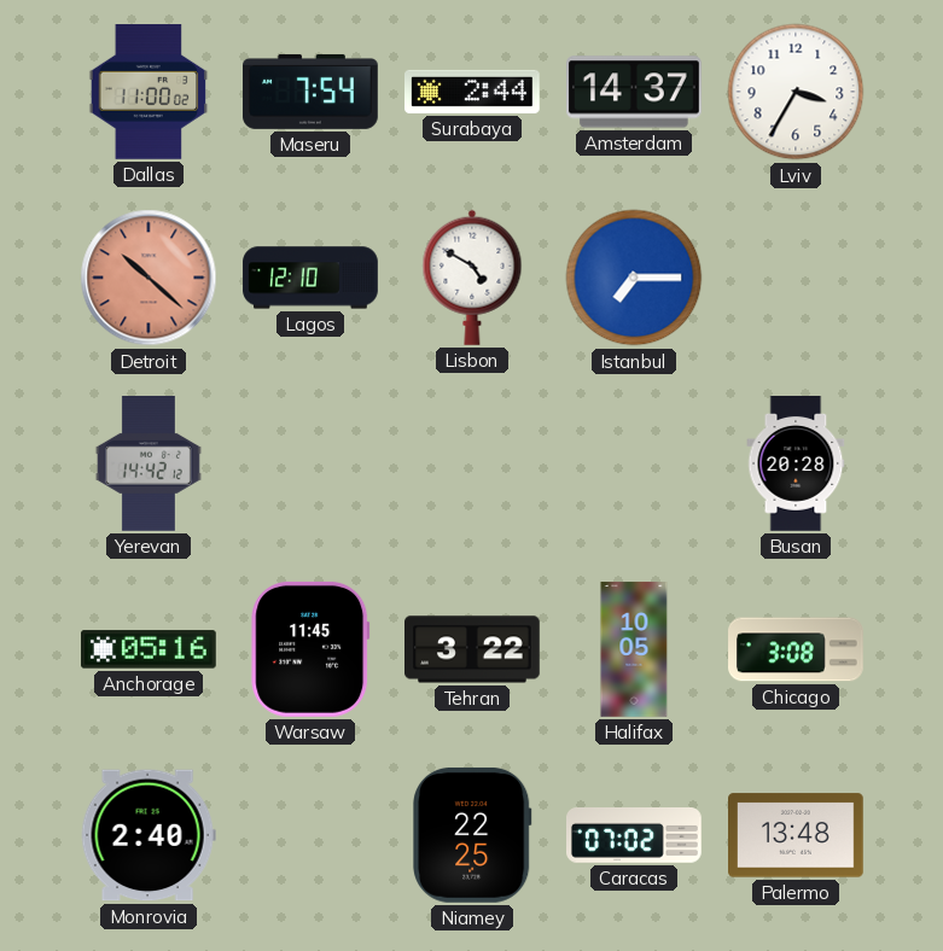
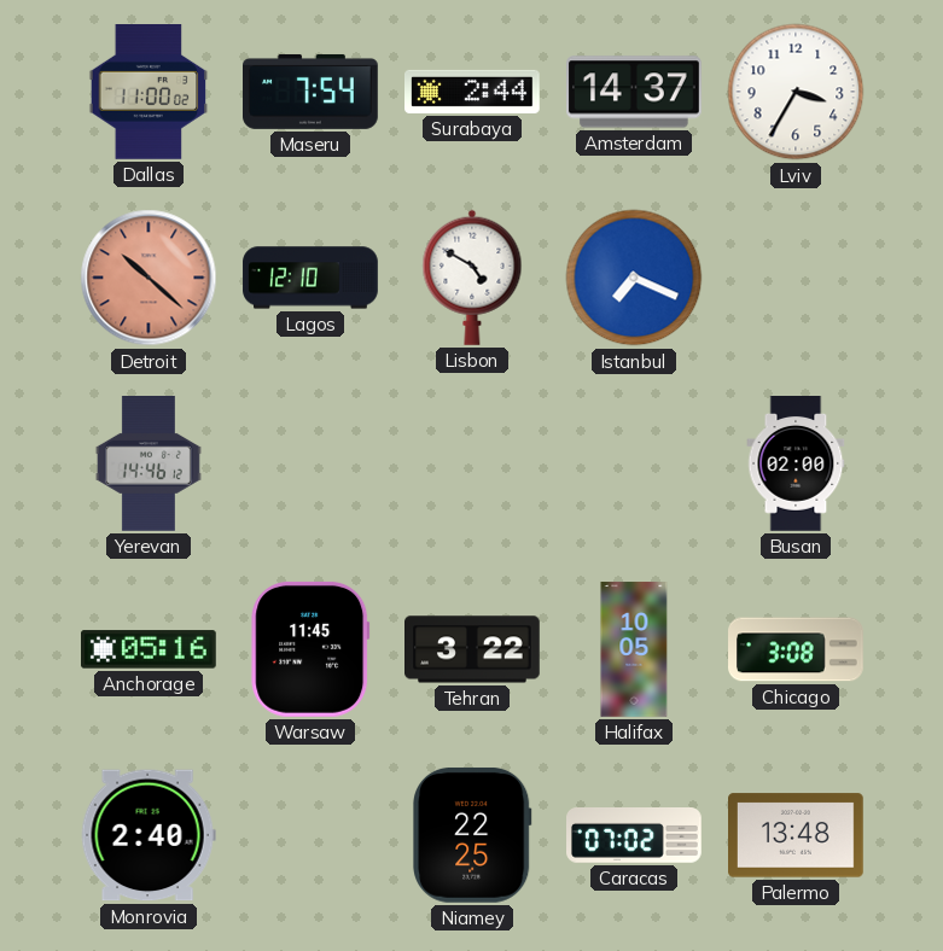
Istanbul: 7:15 -> 7:19
Yerevan: 14:42 -> 14:46
Busan: 20:28 -> 02:00
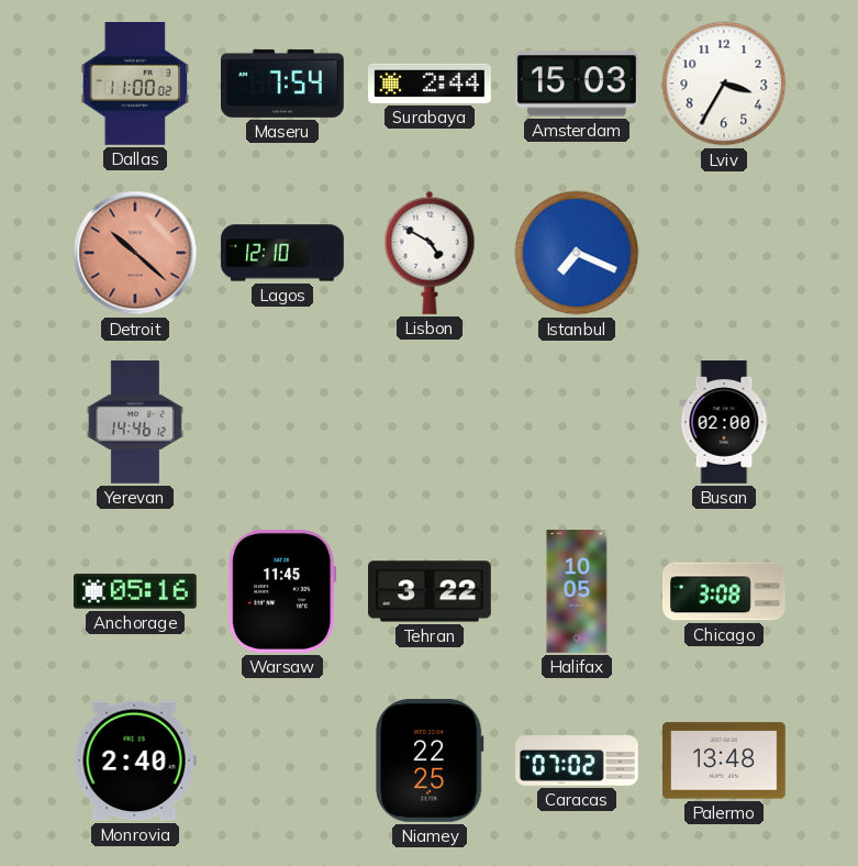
Amsterdam: 14:37 -> 15:03
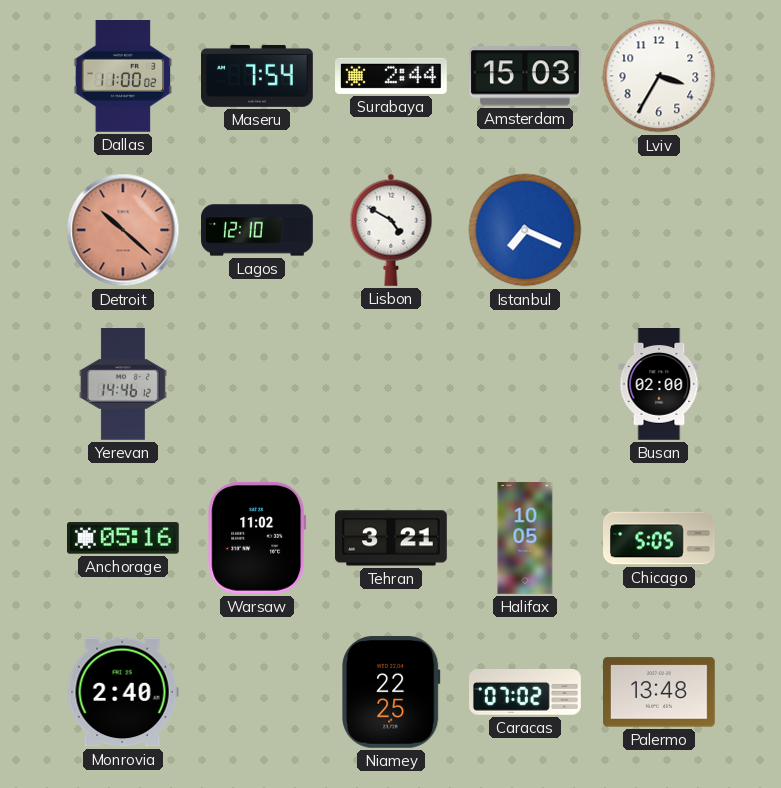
Warsaw: 11:45 -> 11:02
Tehran: 3:22 -> 3:21
Chicago: 3:08 -> 5:05
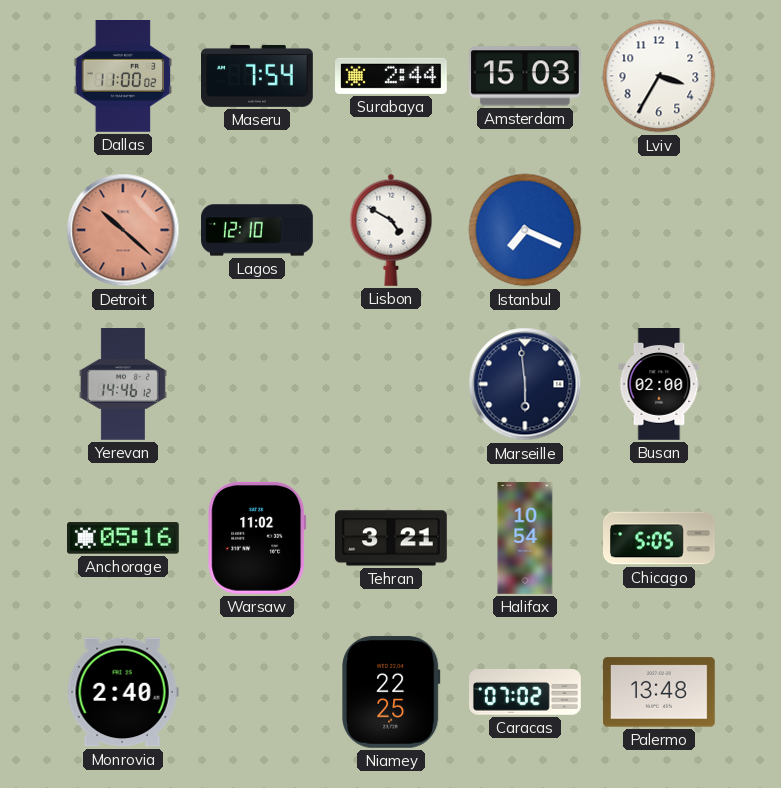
Marseille: none -> 5:59
Halifax: 10:05 -> 10:54
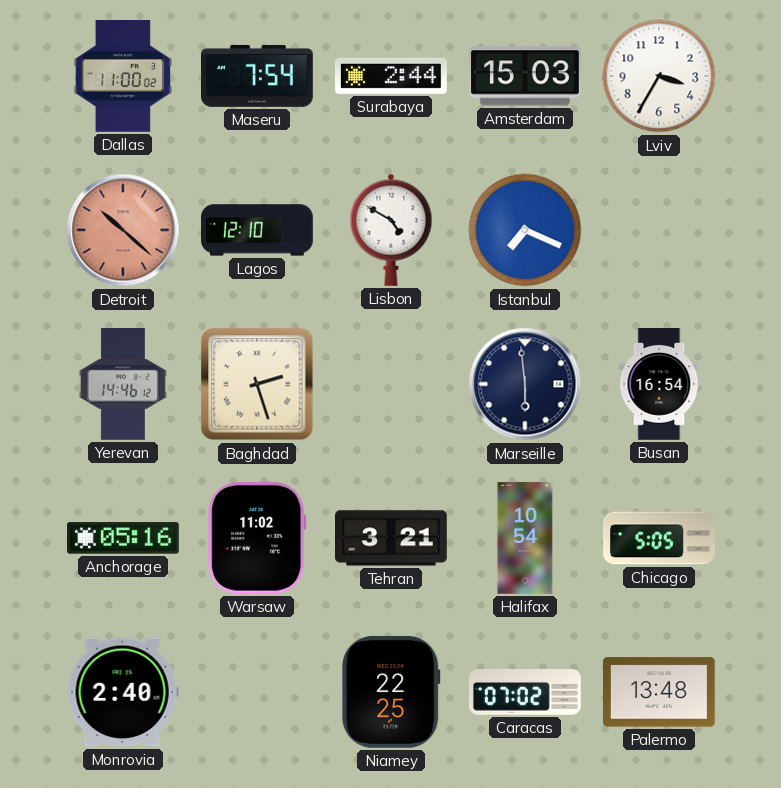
Baghdad: none -> 2:27
Busan: 02:00 -> 16:54
